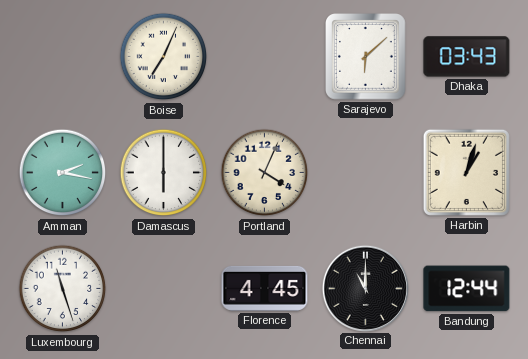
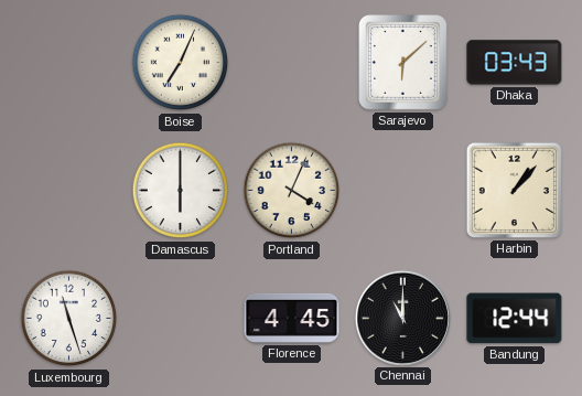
Amman: 2:17 -> none
Harbin: 1:03 -> 1:07
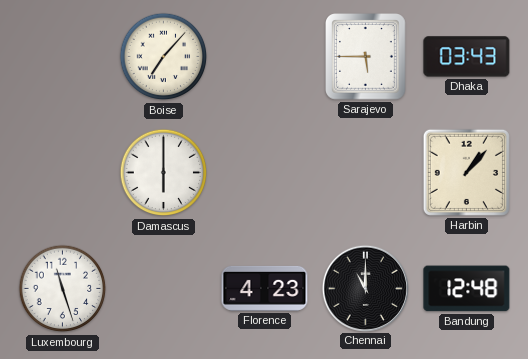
Boise: 7:04 -> 7:07
Sarajevo: 6:08 -> 5:45
Portland: 4:04 -> none
Florence: 4:45 -> 4:23
Bandung: 12:44 -> 12:48
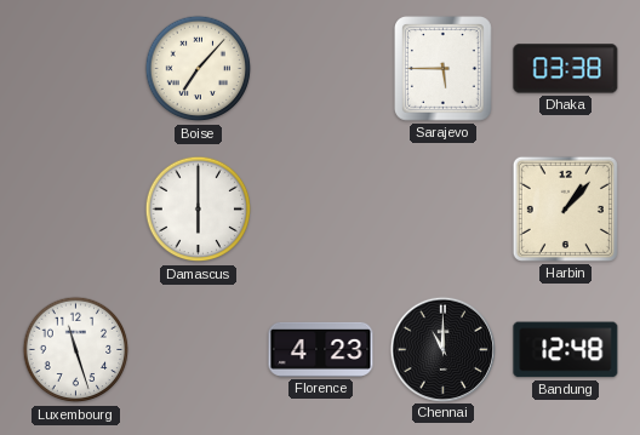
Dhaka: 03:43 -> 03:38
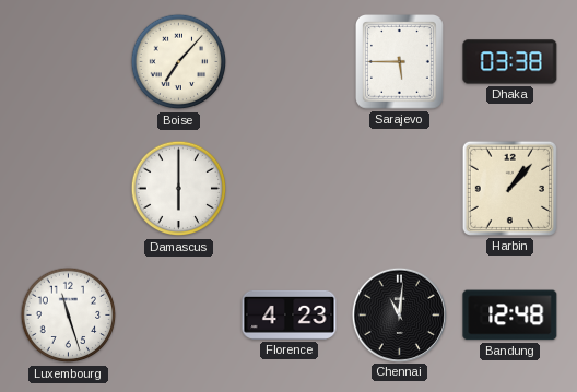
Chennai: 11:00 -> 11:01
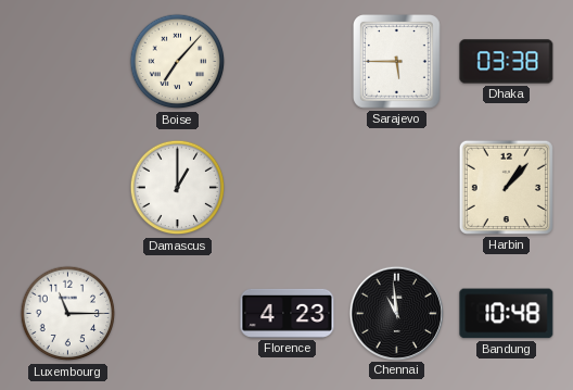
Damascus: 6:00 -> 1:00
Luxembourg: 11:27 -> 11:15
Chennai: 11:01 -> 10:59
Bandung: 12:48 -> 10:48
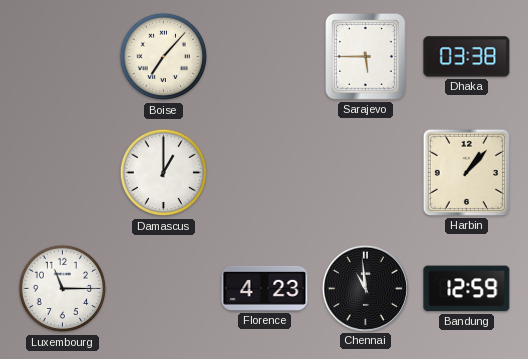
Bandung: 10:48 -> 12:59
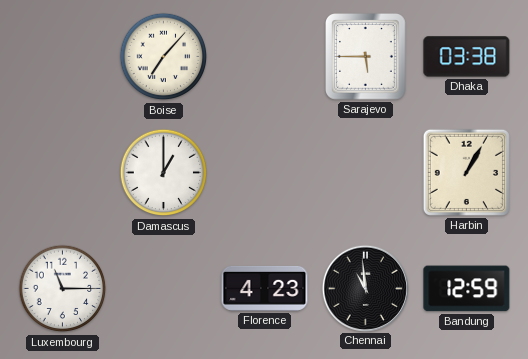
Harbin: 1:07 -> 1:05
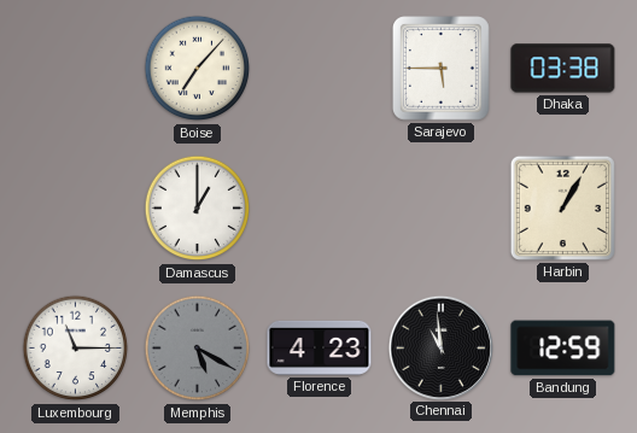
Memphis: none -> 5:20
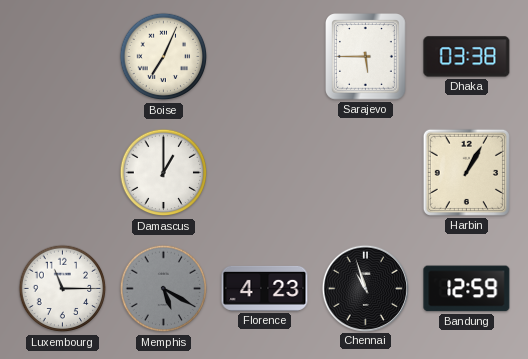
Boise: 7:07 -> 7:04
Chennai: 10:59 -> 10:57
